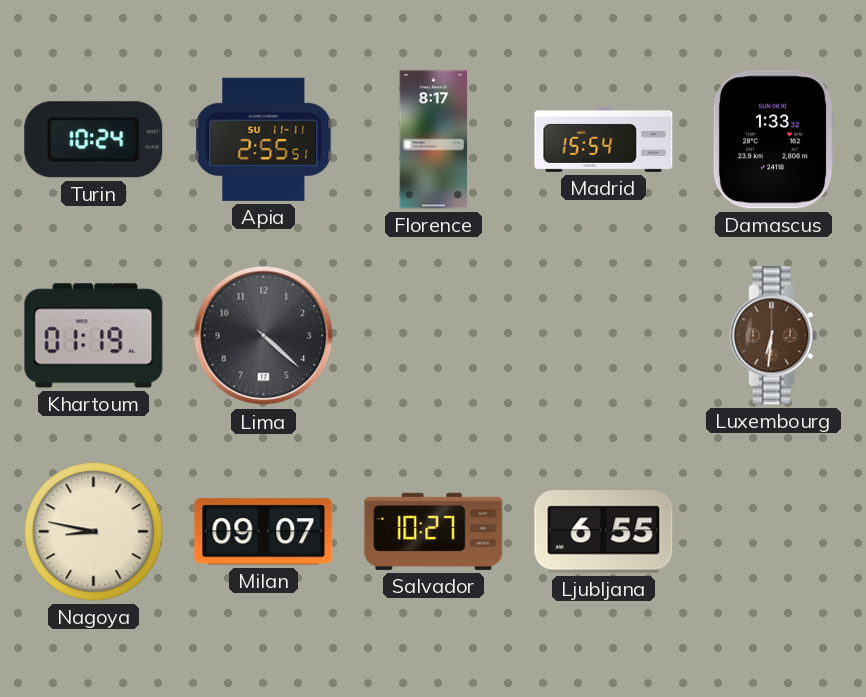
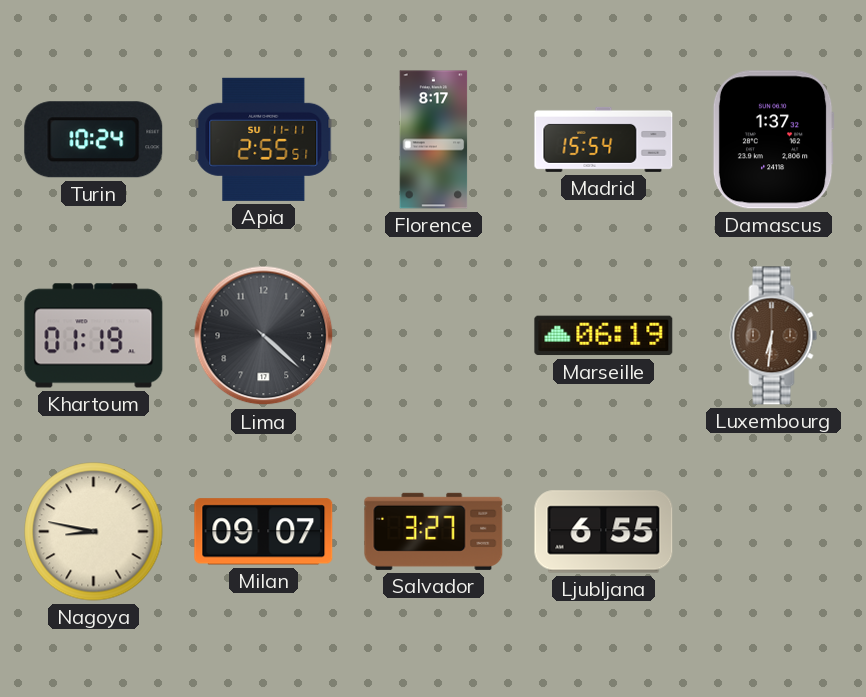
Damascus: 1:33 -> 1:37
Marseille: none -> 06:19
Salvador: 10:27 -> 3:27
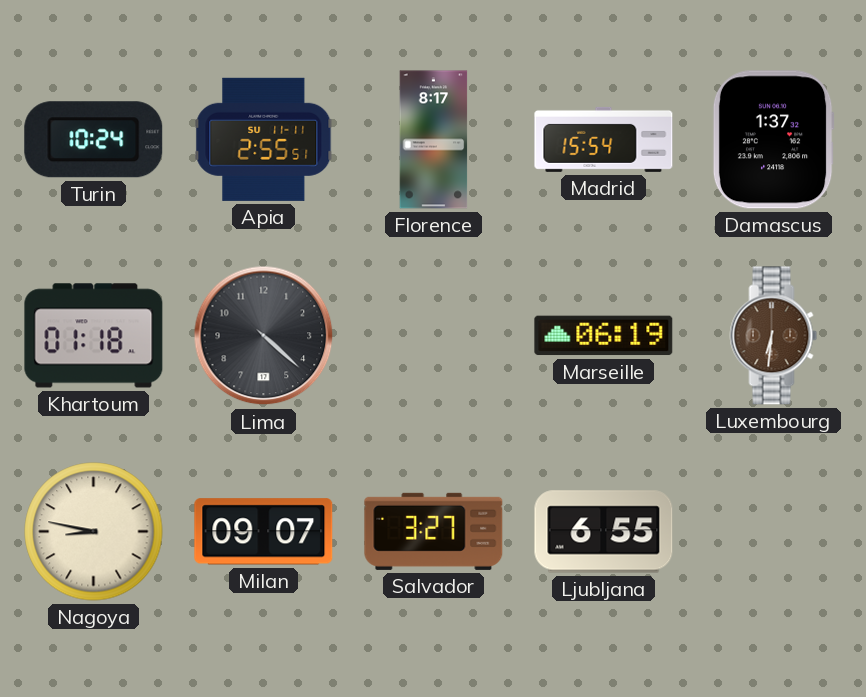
Khartoum: 01:19 -> 01:18
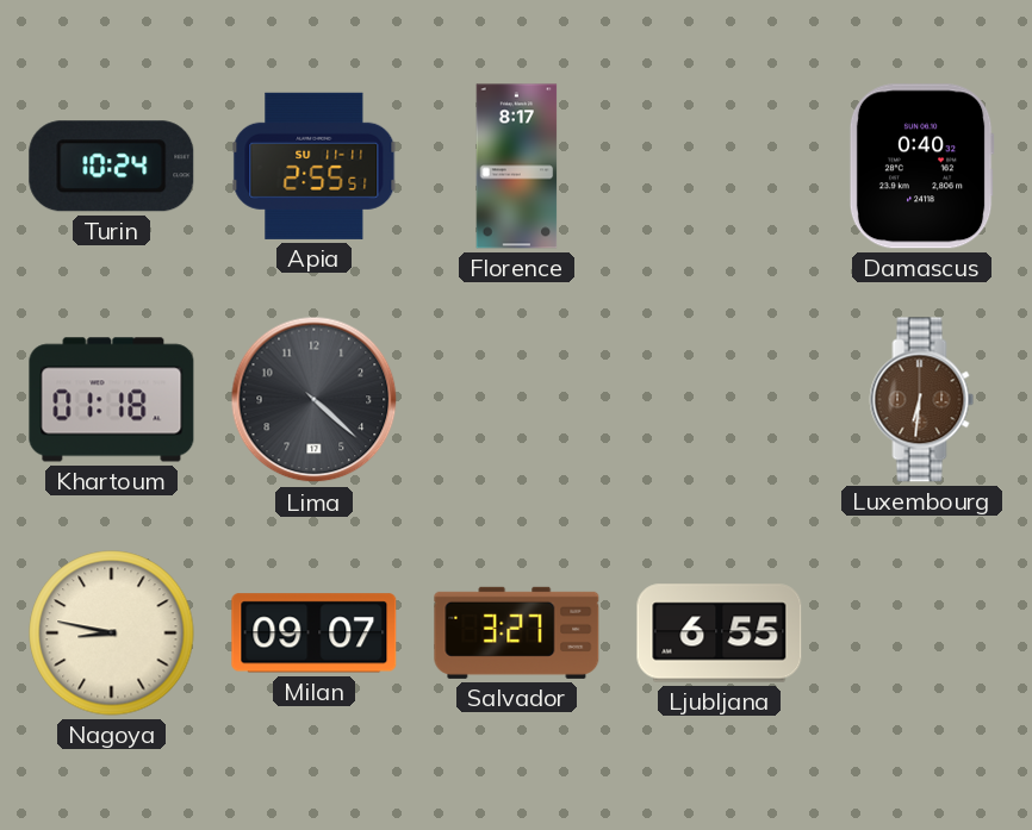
Madrid: 15:54 -> none
Damascus: 1:37 -> 0:40
Marseille: 06:19 -> none
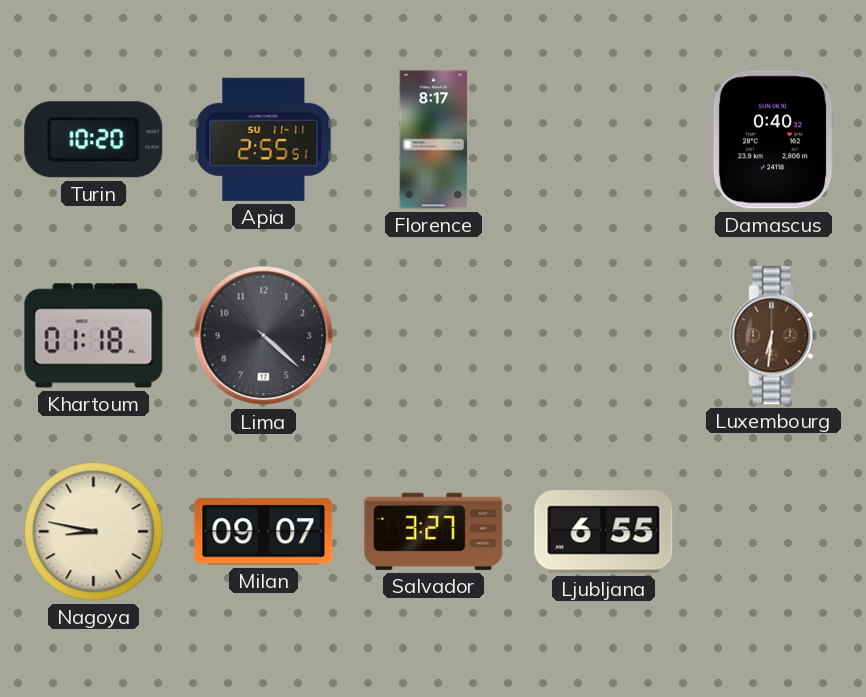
Turin: 10:24 -> 10:20
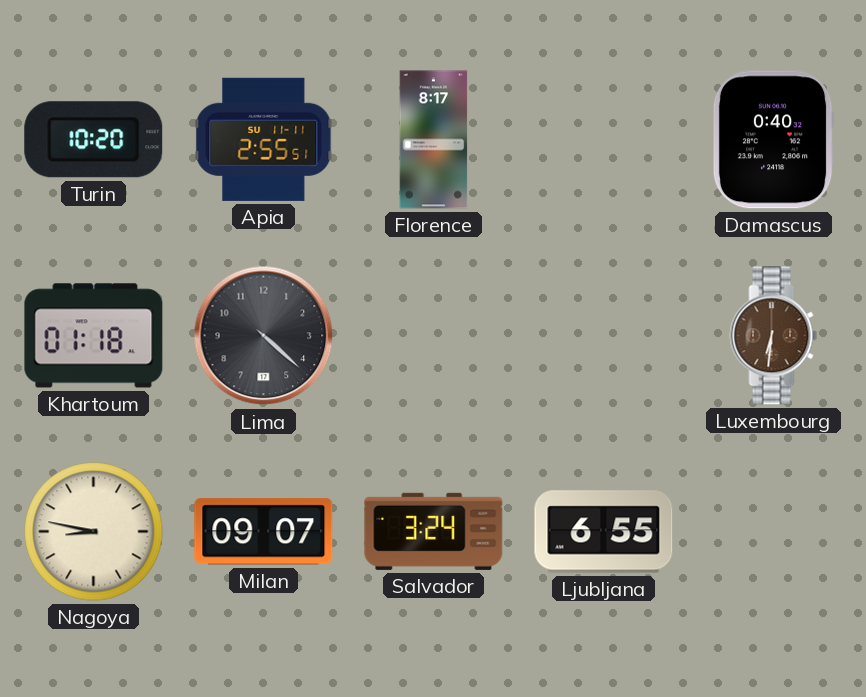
Salvador: 3:27 -> 3:24
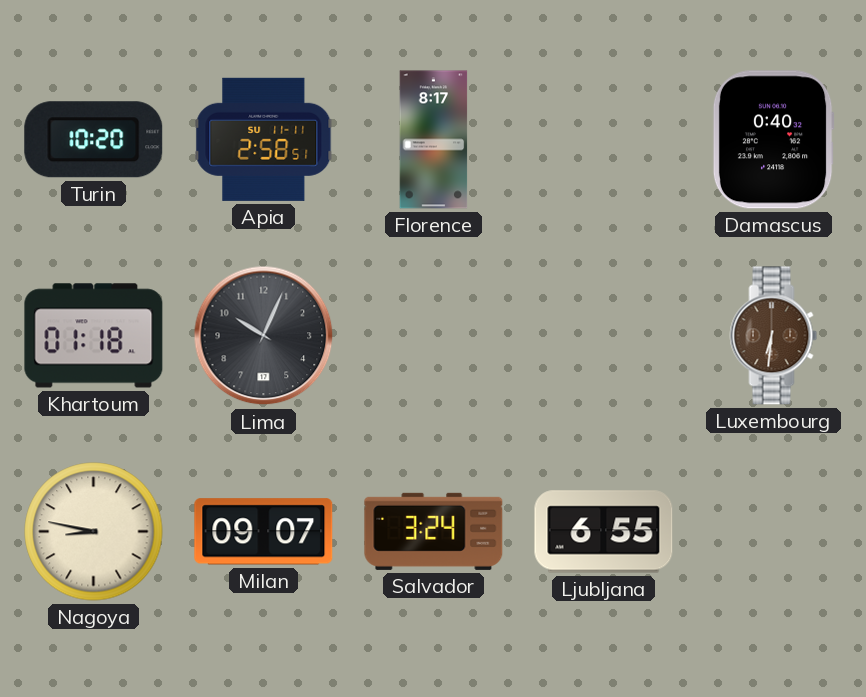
Apia: 2:55 -> 2:58
Lima: 4:22 -> 10:04
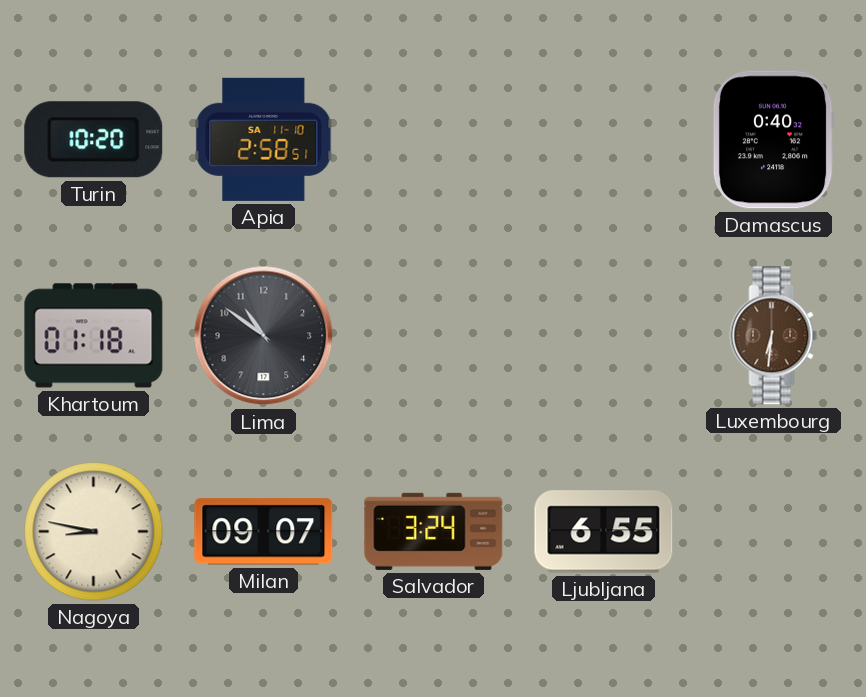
Apia date: SU 11-11 -> SA 11-10
Florence: 8:17 -> none
Lima: 10:04 -> 10:51
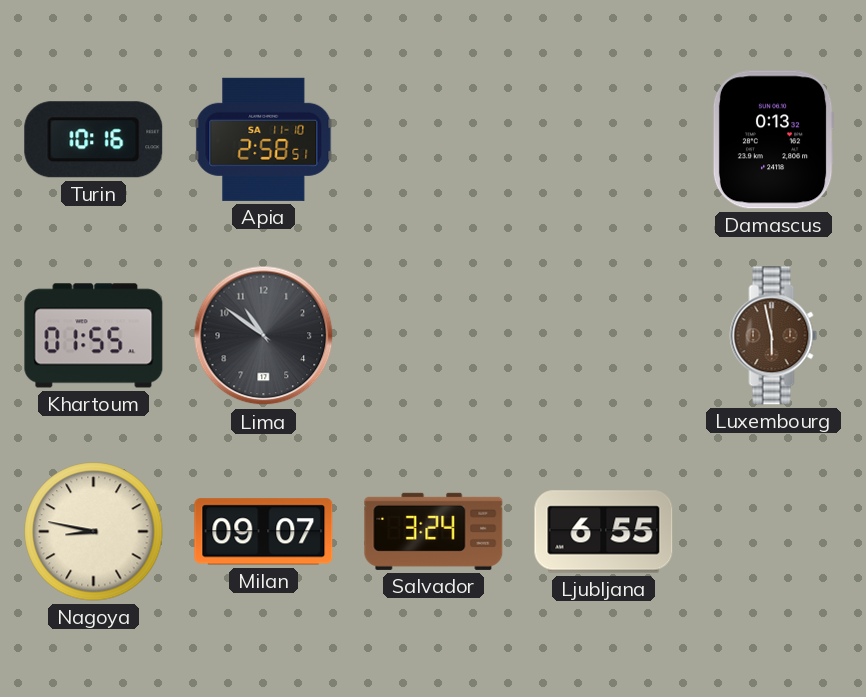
Turin: 10:20 -> 10:16
Damascus: 0:40 -> 0:13
Khartoum: 01:18 -> 01:55
Luxembourg: 6:31 -> 5:58
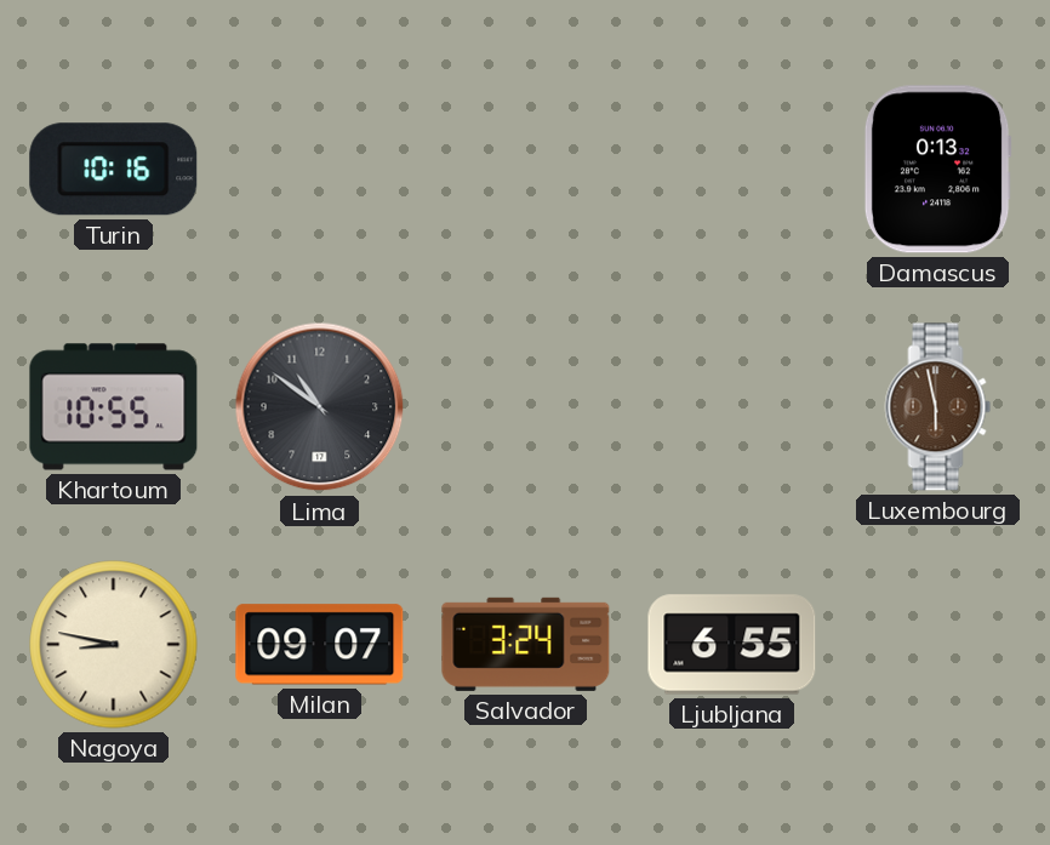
Apia: 2:58 -> none
Khartoum: 01:55 -> 10:55
